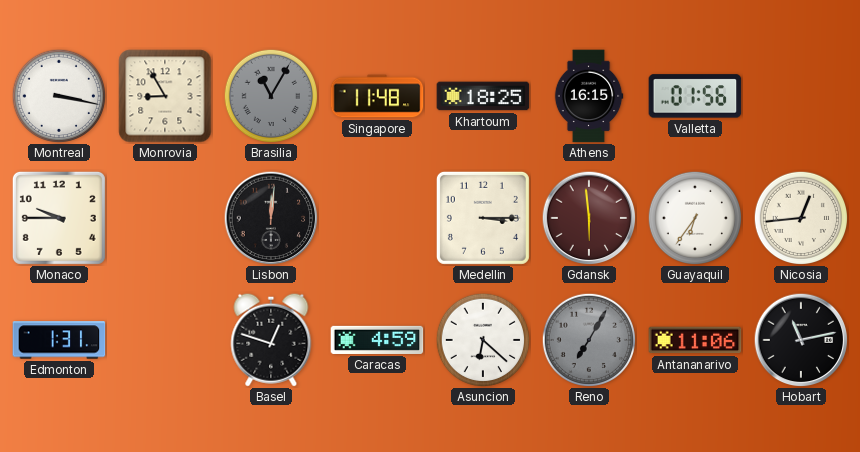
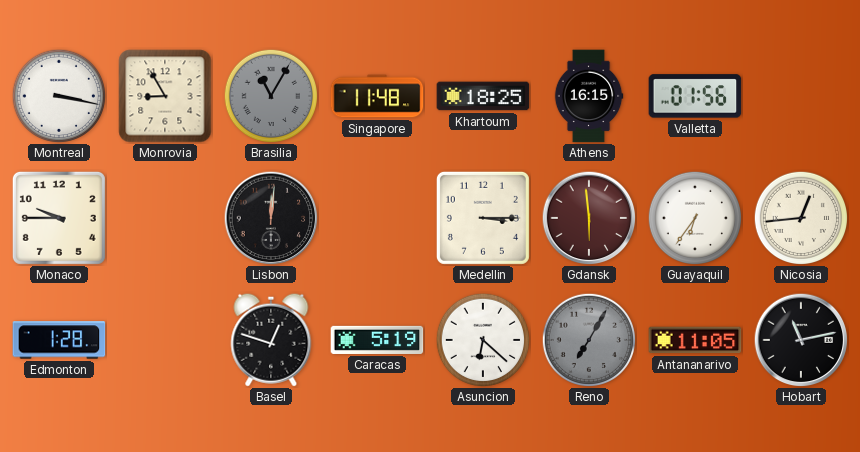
Edmonton: 1:31 -> 1:28
Caracas: 4:59 -> 5:19
Antananarivo: 11:06 -> 11:05
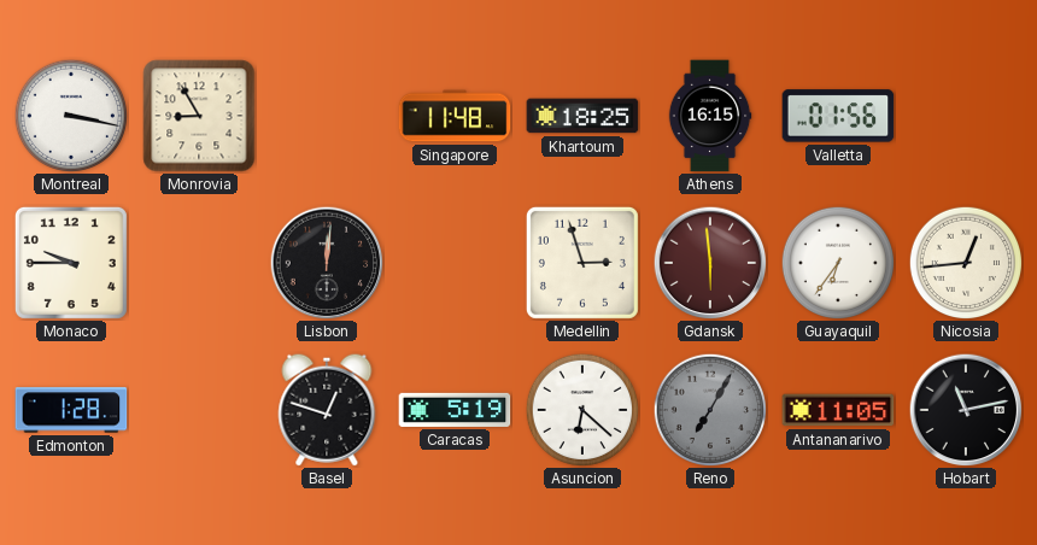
Brasilia: 11:05 -> none
Medellin: 3:15 -> 2:57
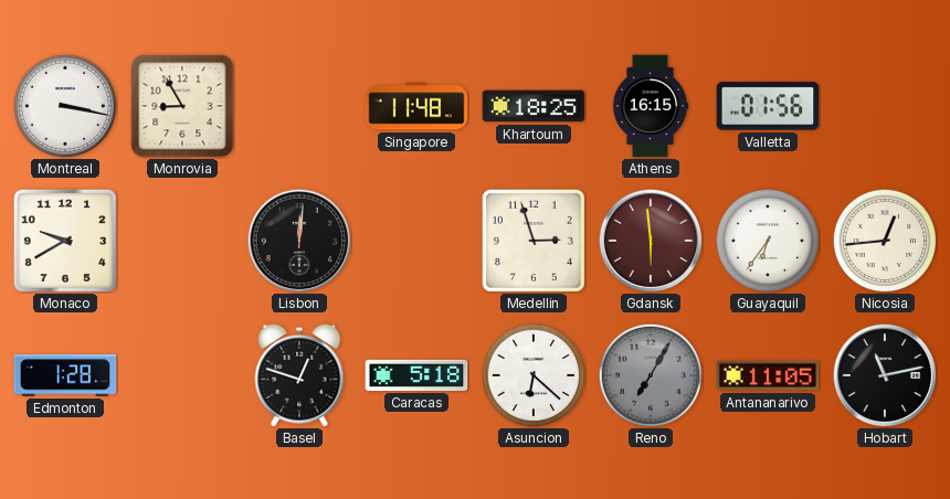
Monaco: 9:45 -> 9:40
Caracas: 5:19 -> 5:18
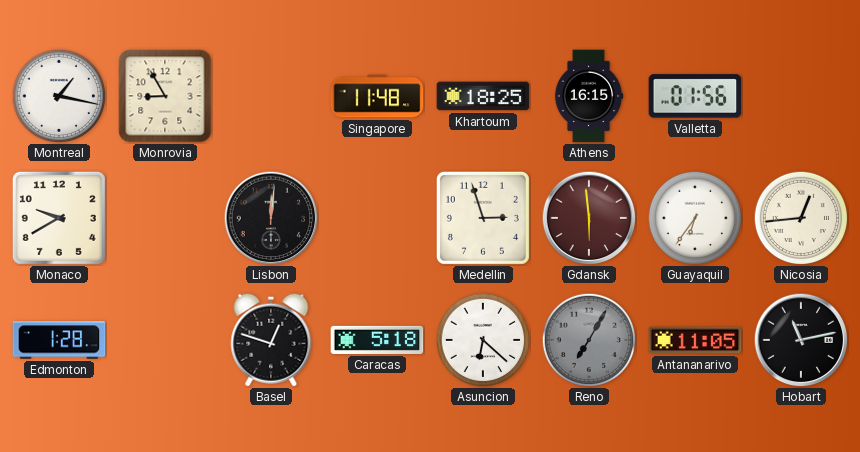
Montreal: 3:17 -> 1:17
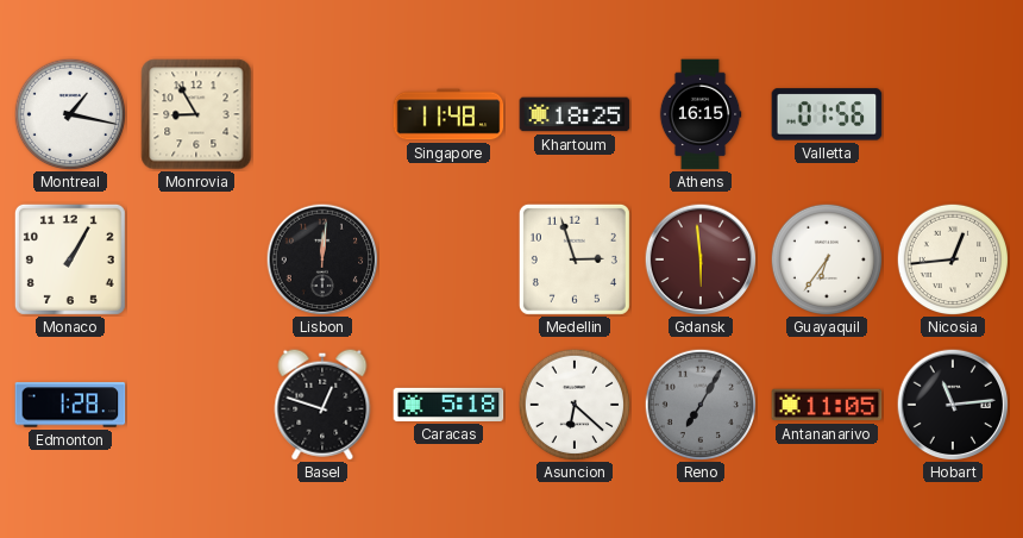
Monaco: 9:40 -> 1:05
Hobart: 11:13 -> 11:14
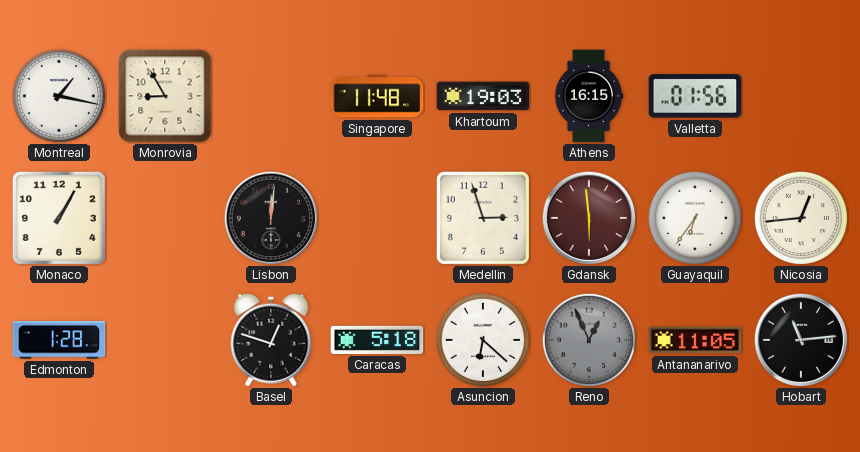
Khartoum: 18:25 -> 19:03
Reno: 7:05 -> 12:56
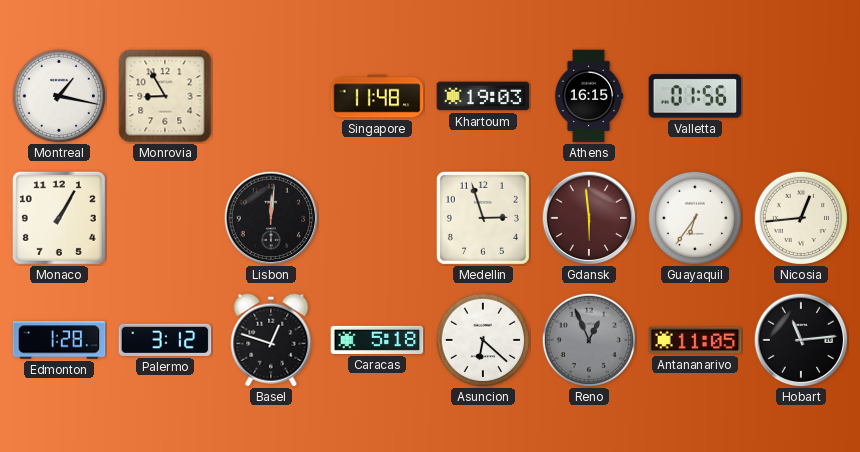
Palermo: none -> 3:12
